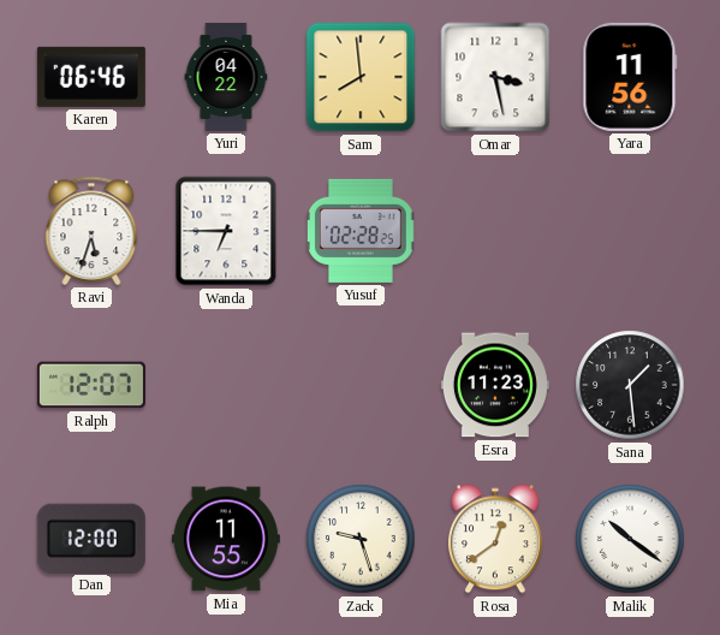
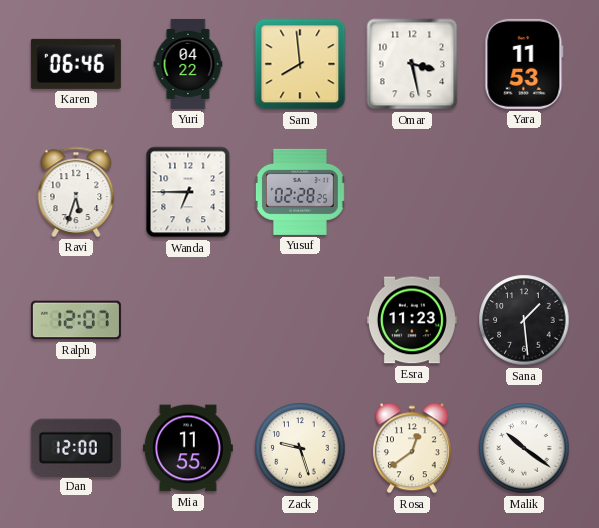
Yara: 11:56 -> 11:53
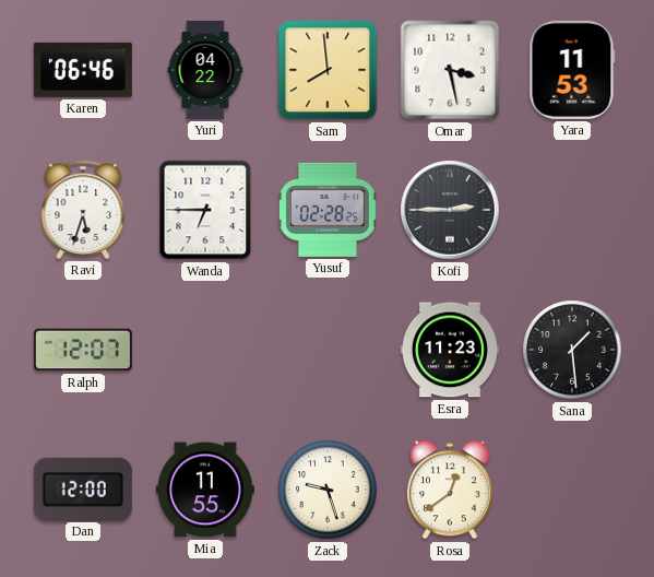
Kofi: none -> 2:45
Malik: 10:21 -> none
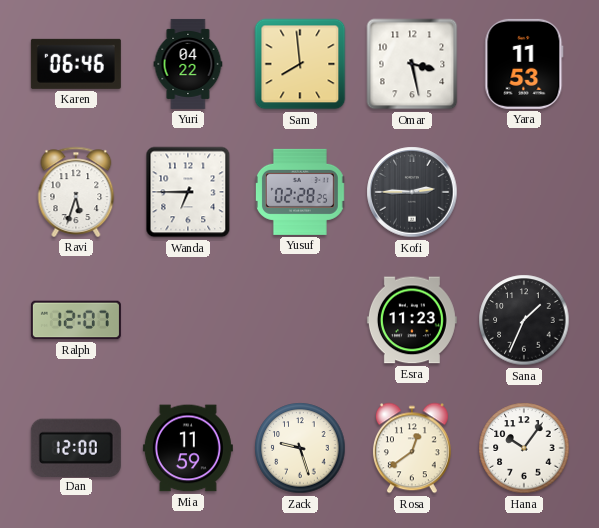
Sana: 1:29 -> 1:34
Mia: 11:55 -> 11:59
Hana: none -> 10:06
